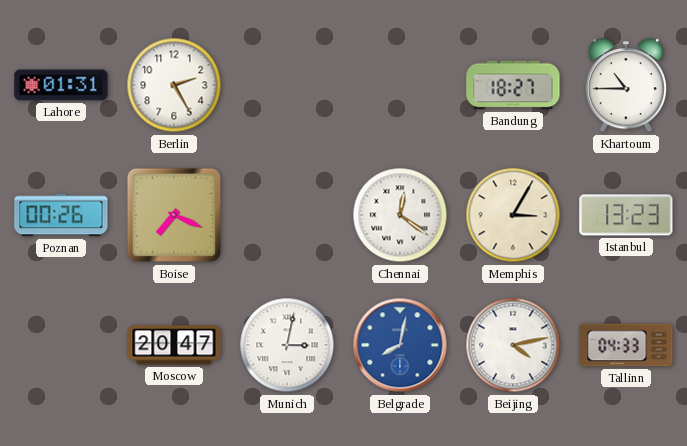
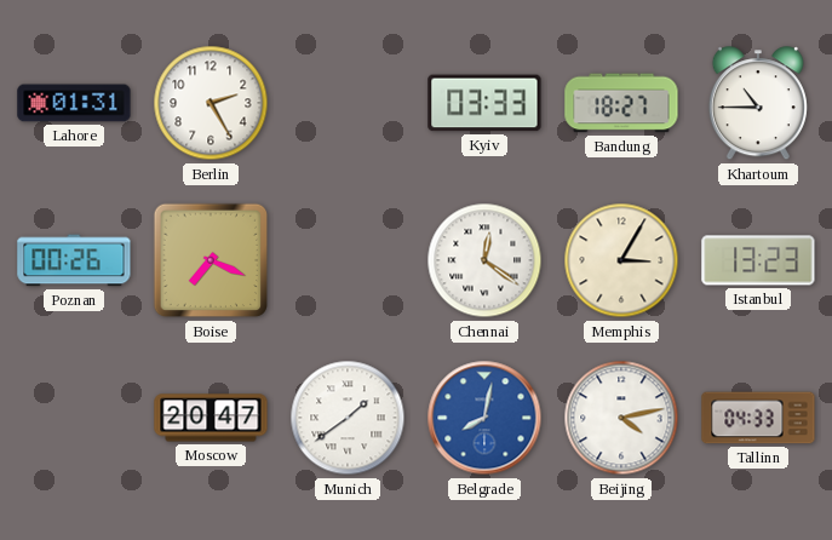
Kyiv: none -> 03:33
Munich: 3:02 -> 1:39
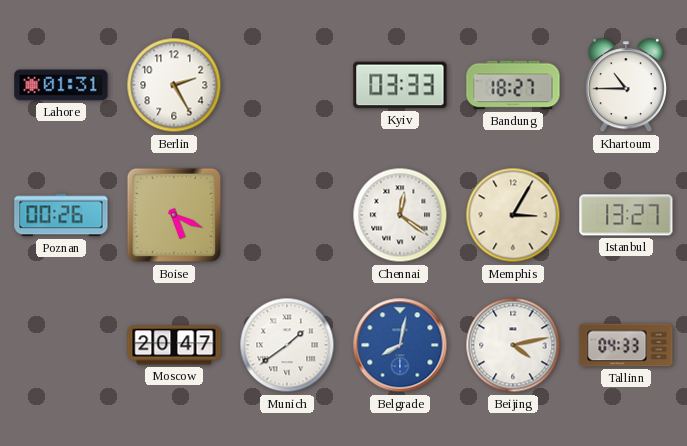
Boise: 7:19 -> 5:19
Istanbul: 13:23 -> 13:27
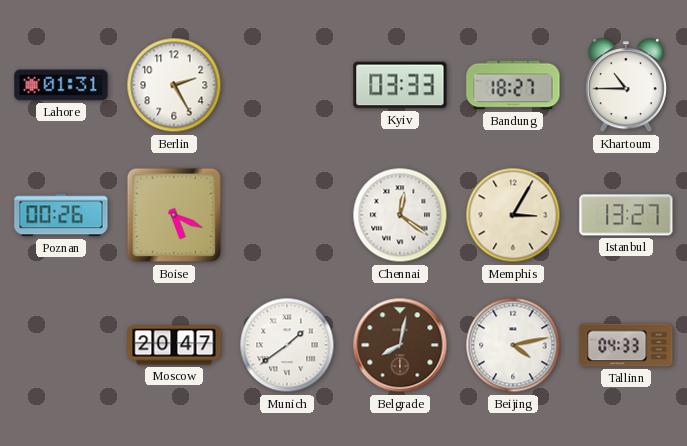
Belgrade dial: blue -> brown
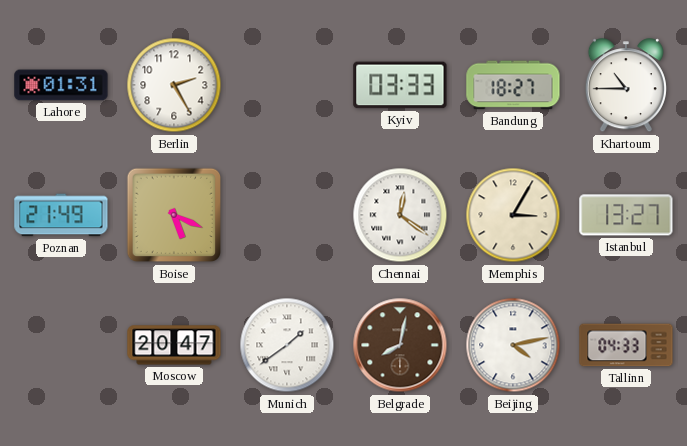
Poznan: 00:26 -> 21:49
